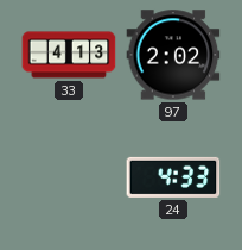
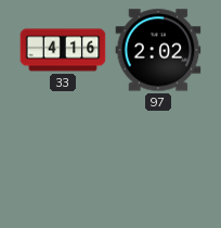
33: 4:13 -> 4:16
24: 4:33 -> none
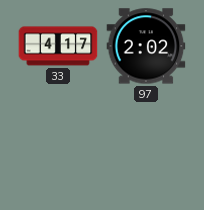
33: 4:16 -> 4:17
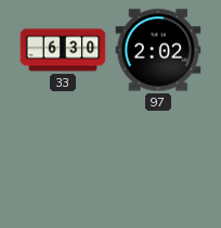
33: 4:17 -> 6:30
